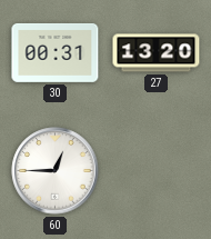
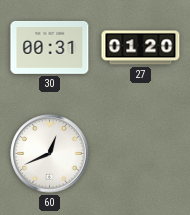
27: 13:20 -> 01:20
60: 12:45 -> 12:41
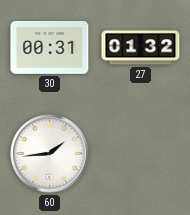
27: 01:20 -> 01:32
60: 12:41 -> 1:44
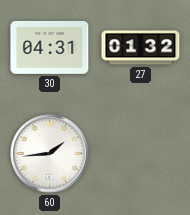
30: 00:31 -> 04:31
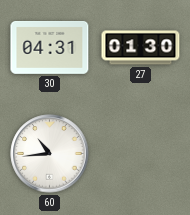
27: 01:32 -> 01:30
60: 1:44 -> 10:44
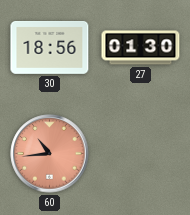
30: 04:31 -> 18:56
60 dial: white -> salmon
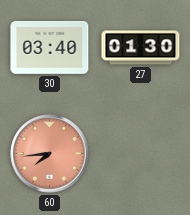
30: 18:56 -> 03:40
60: 10:44 -> 7:44
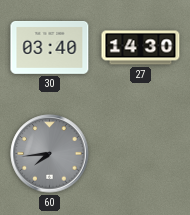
27: 01:30 -> 14:30
60 dial: salmon -> grey
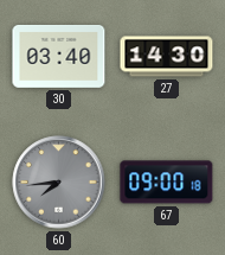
67: none -> 09:00
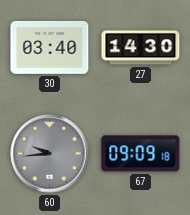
60: 7:44 -> 9:44
67: 09:00 -> 09:09
